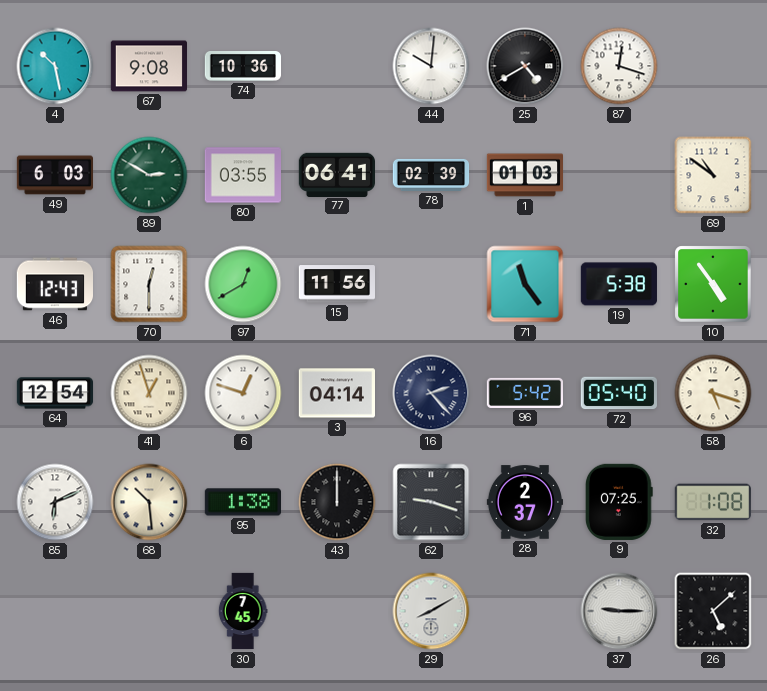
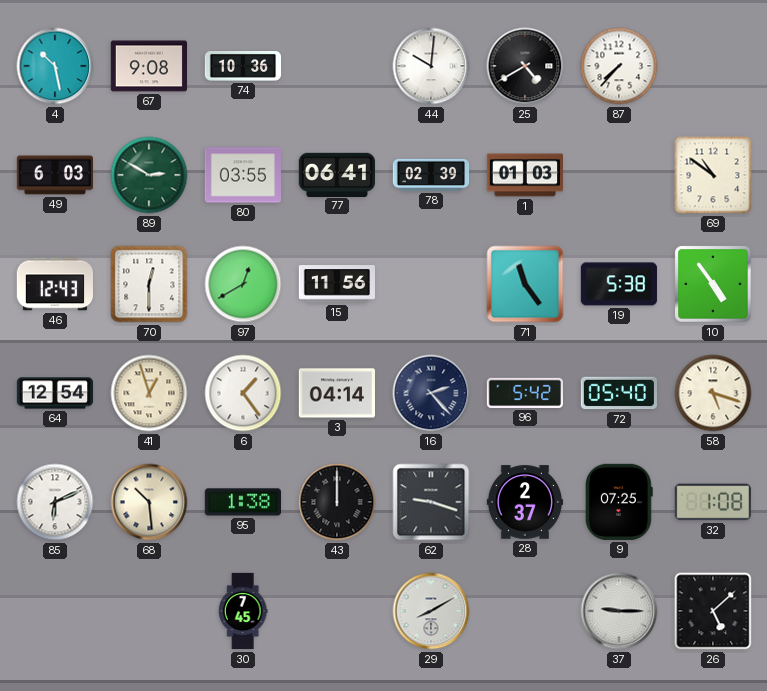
87: 12:18 -> 7:37
6: 12:48 -> 1:24
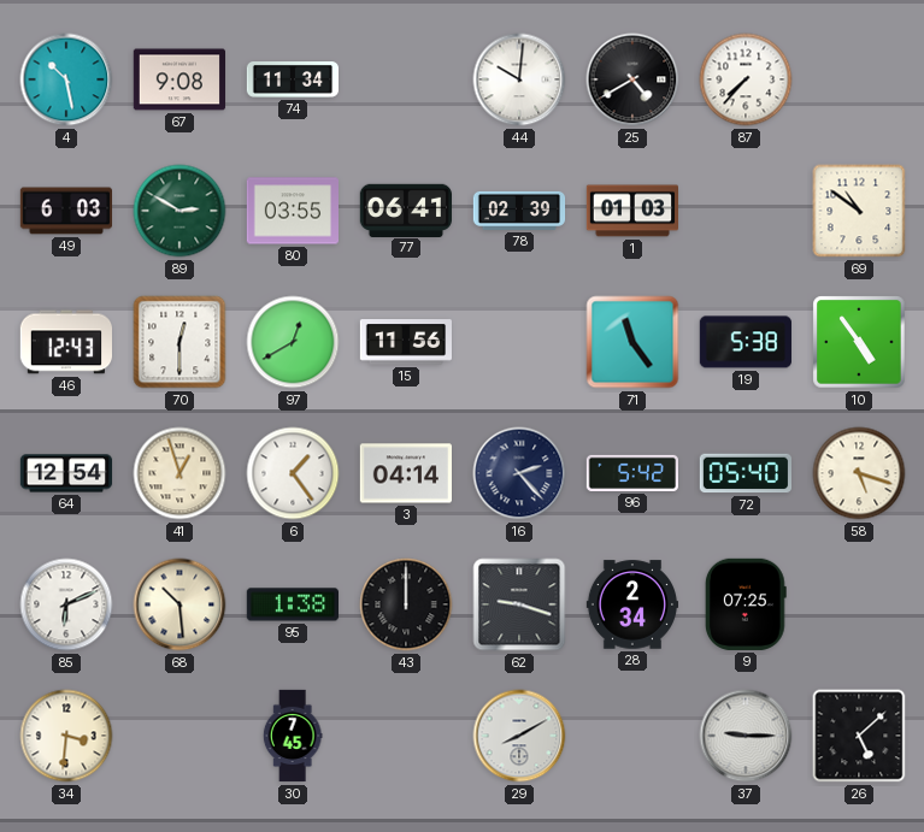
74: 10:36 -> 11:34
28: 2:37 -> 2:34
32: 1:08 -> none
34: none -> 3:31
